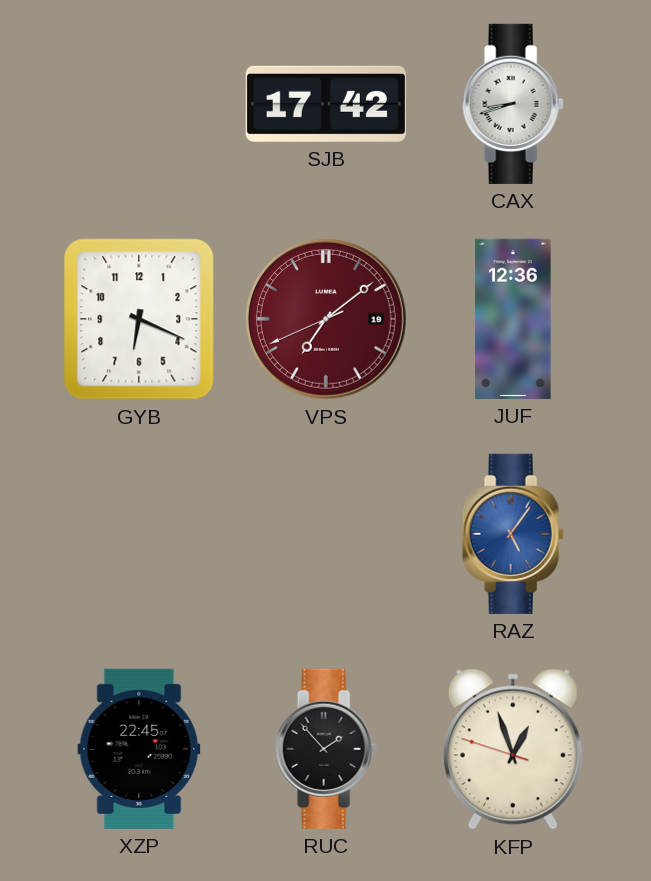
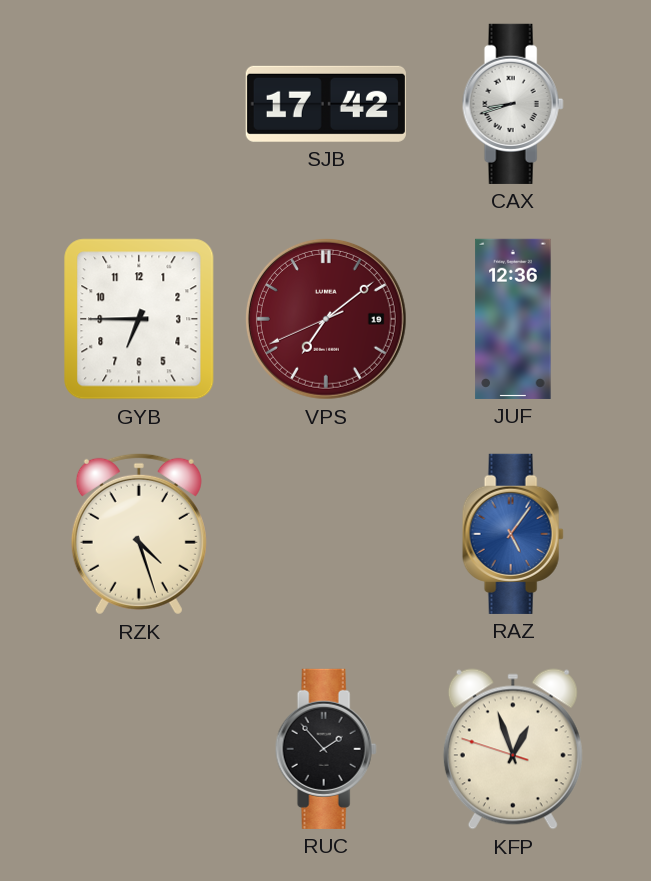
GYB: 6:19 -> 6:45
RZK: none -> 4:27
XZP: 22:45 -> none
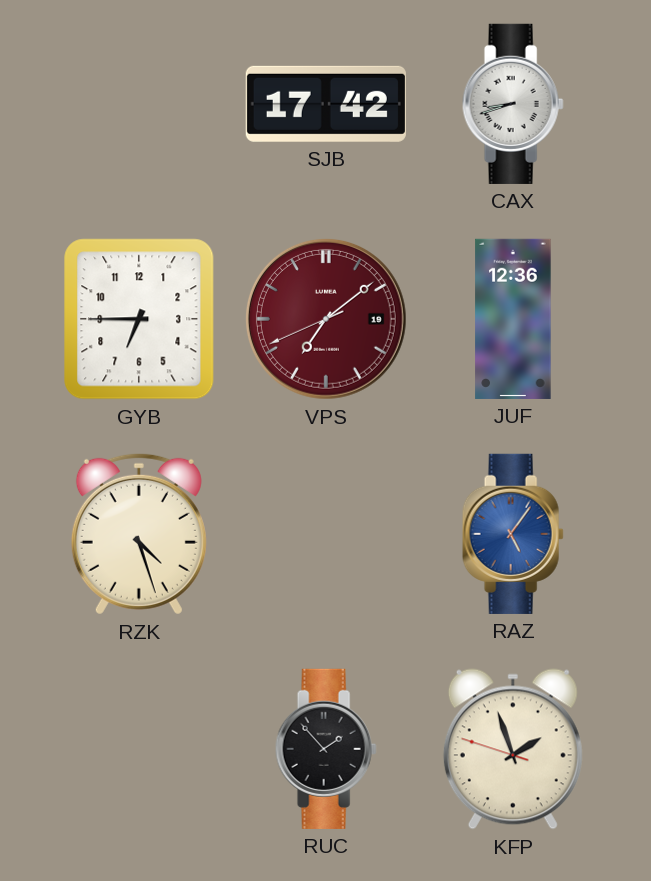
KFP: 12:56 -> 1:56
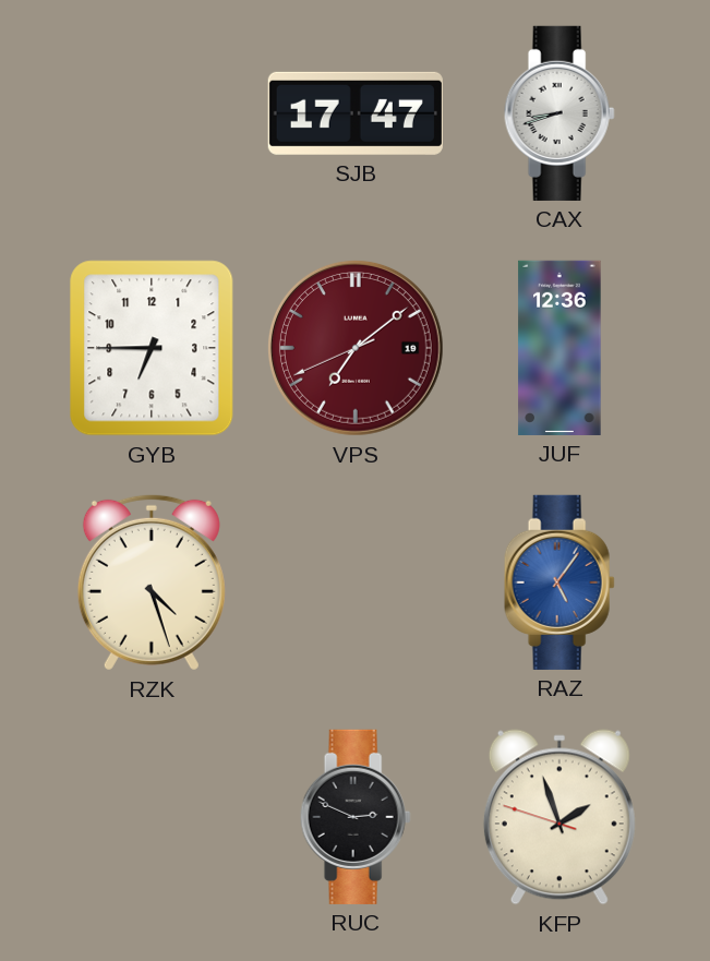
SJB: 17:42 -> 17:47
RUC: 1:53 -> 2:49
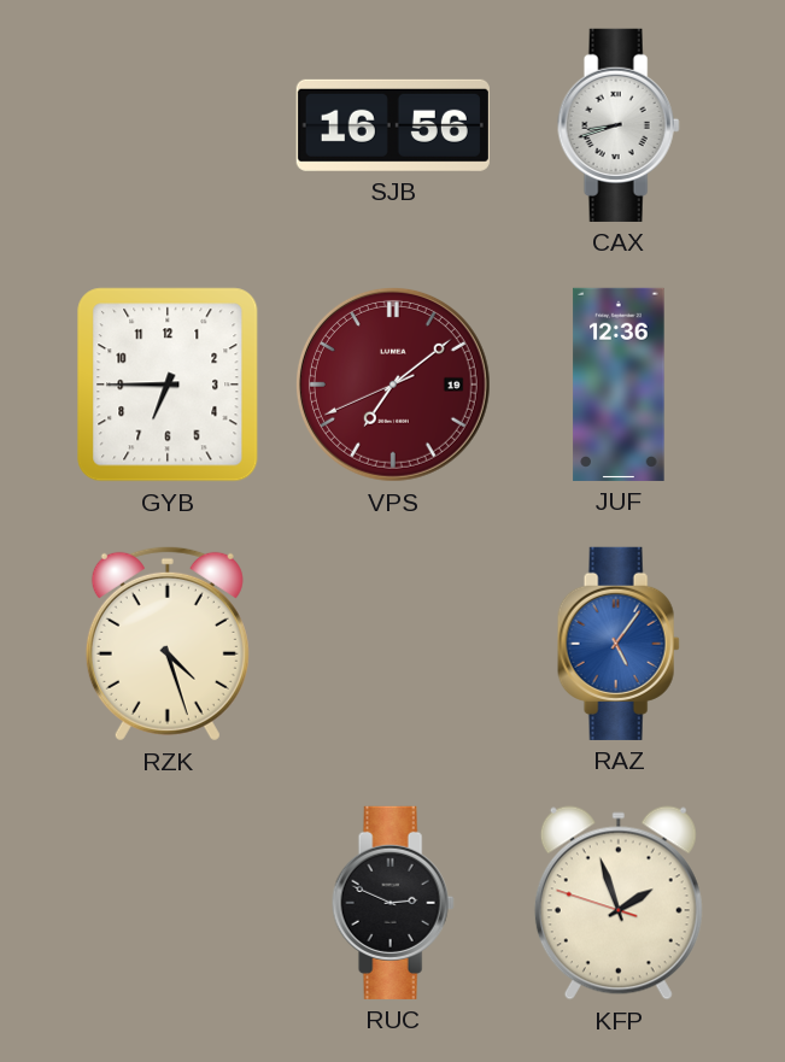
SJB: 17:47 -> 16:56
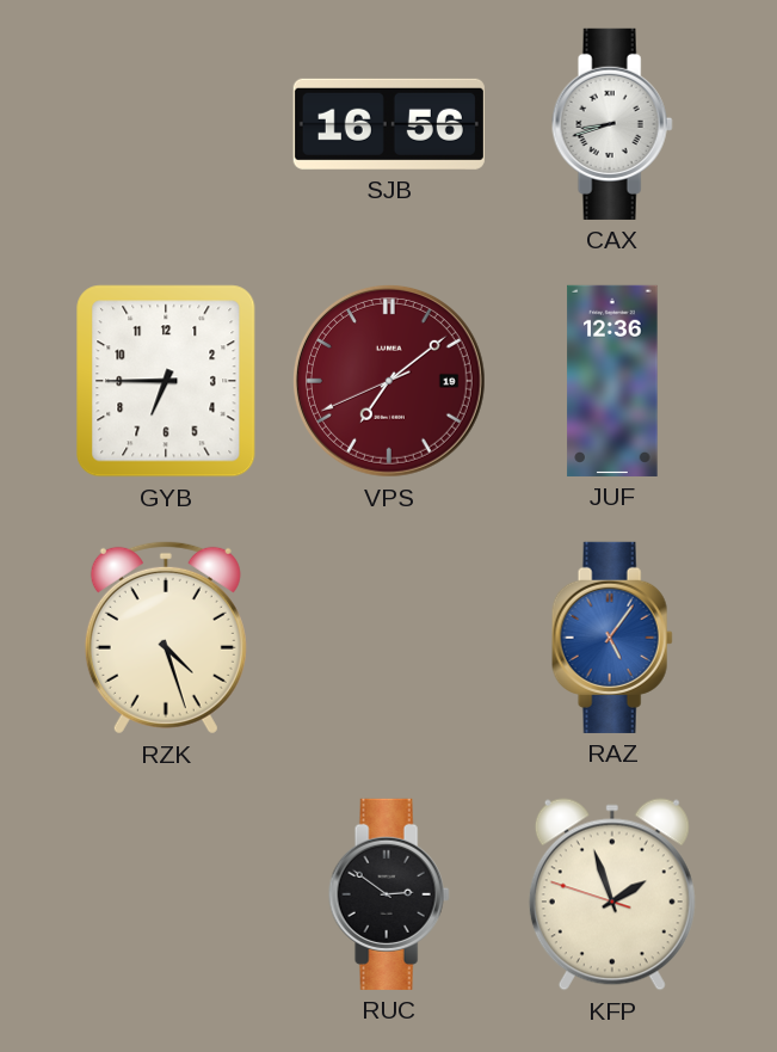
RUC: 2:49 -> 2:51
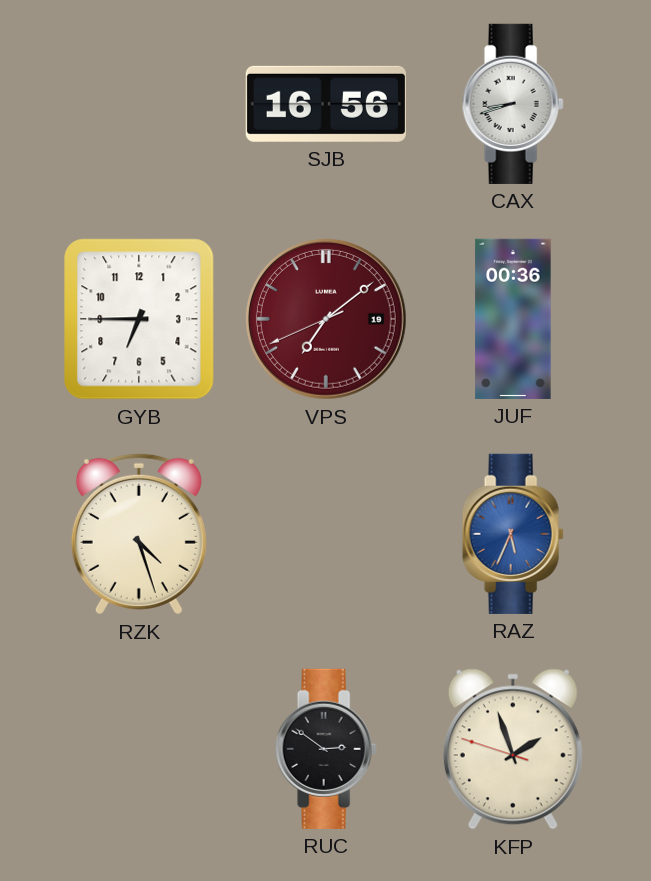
JUF: 12:36 -> 00:36
RAZ: 5:06 -> 5:34
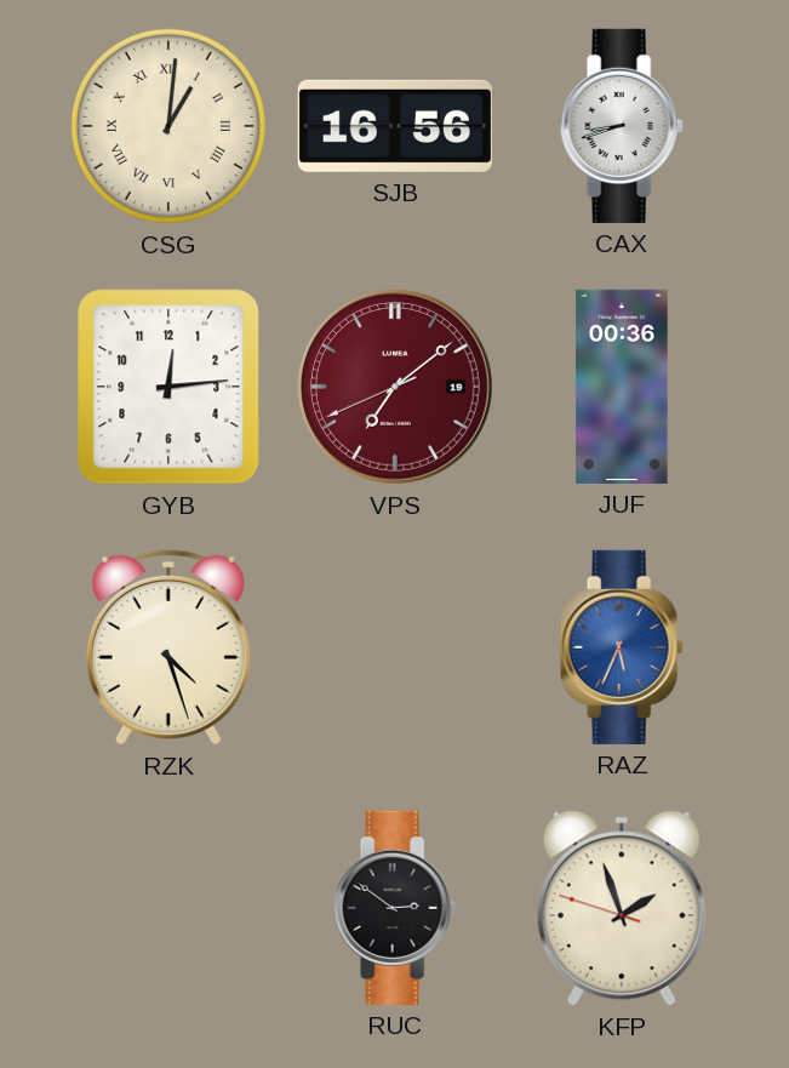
CSG: none -> 1:01
GYB: 6:45 -> 12:14
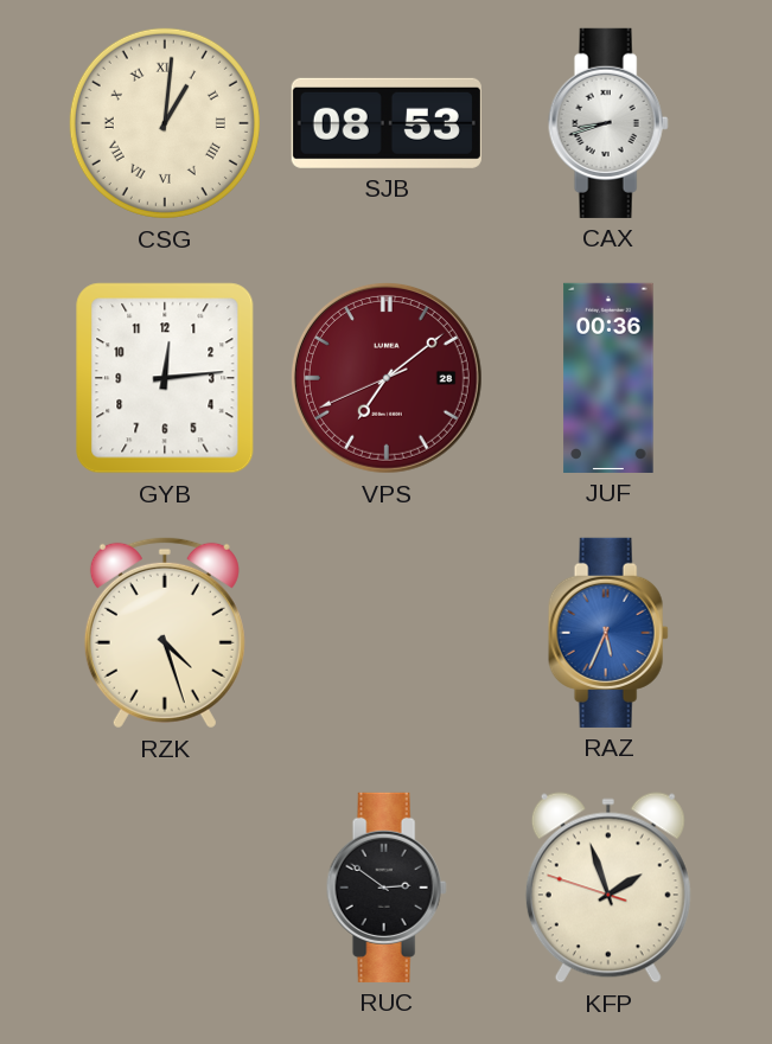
SJB: 16:56 -> 08:53
VPS date: 19 -> 28
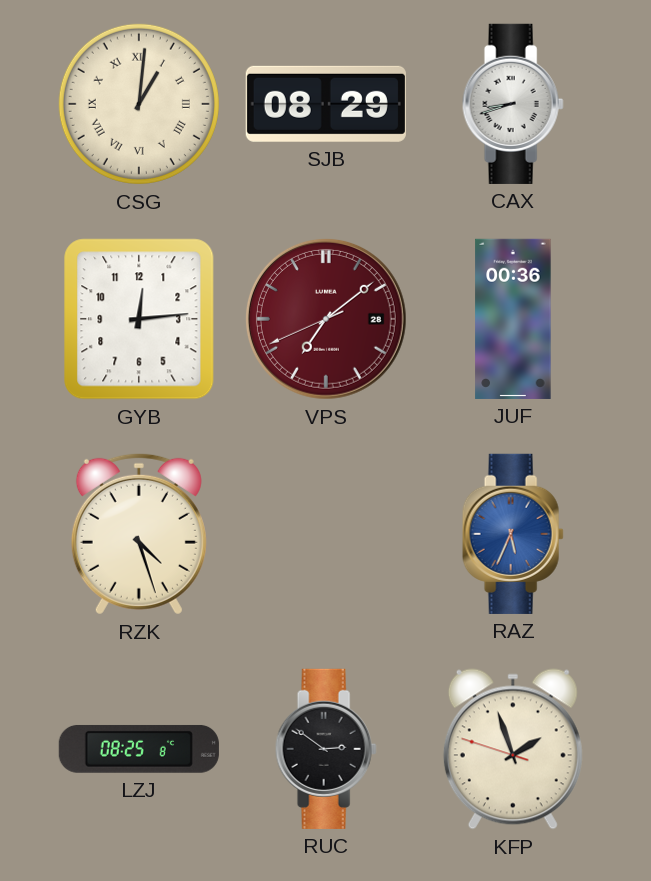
SJB: 08:53 -> 08:29
LZJ: none -> 08:25
